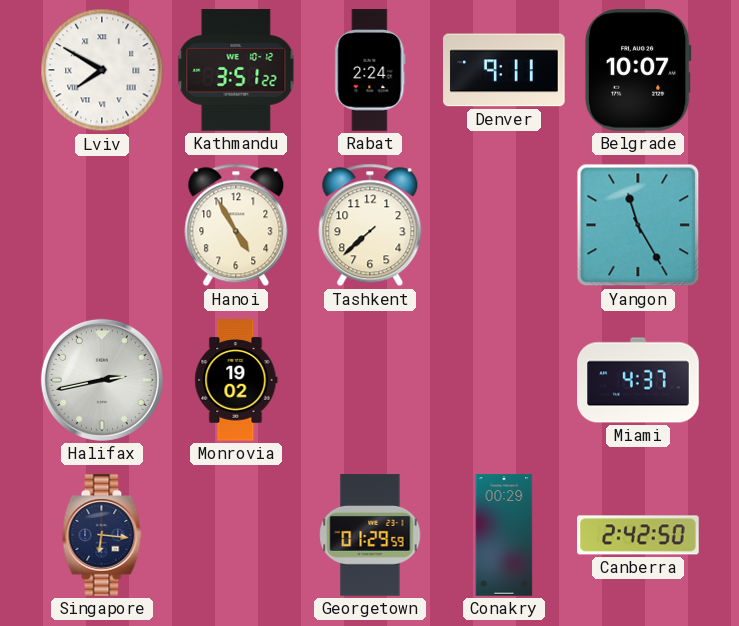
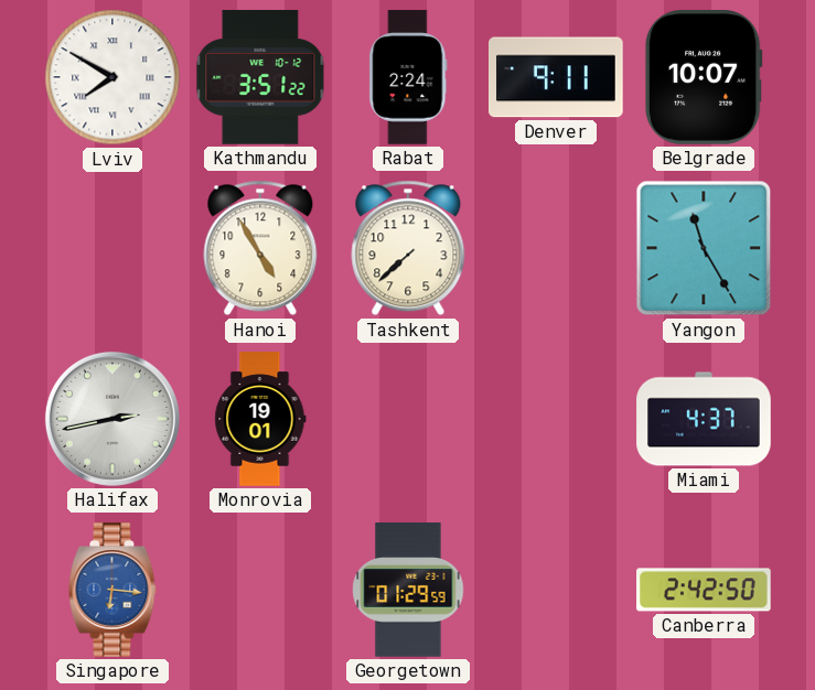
Monrovia: 19:02 -> 19:01
Singapore dial: navy -> blue
Conakry: 00:29 -> none
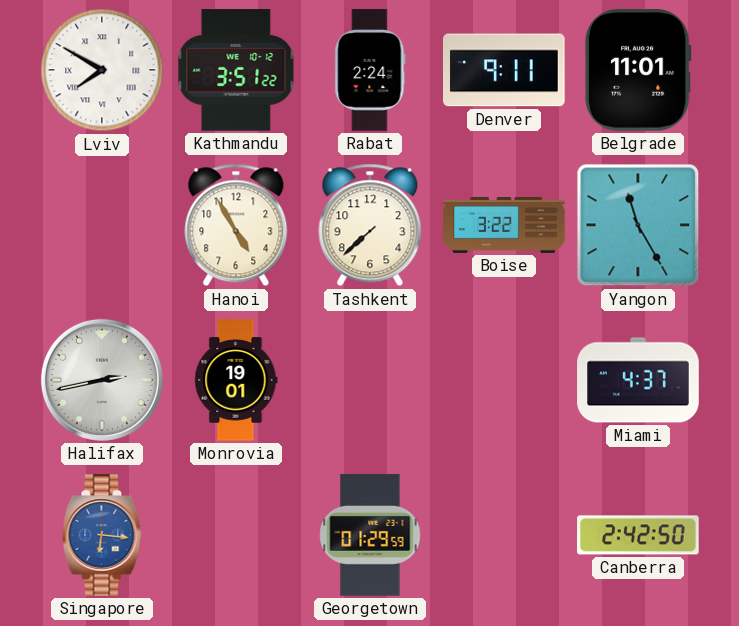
Belgrade: 10:07 -> 11:01
Boise: none -> 3:22
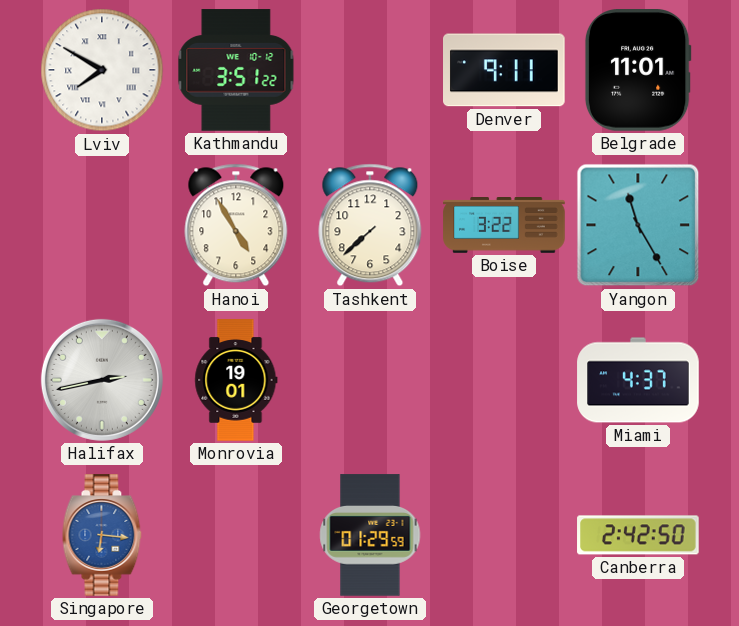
Rabat: 2:24 -> none
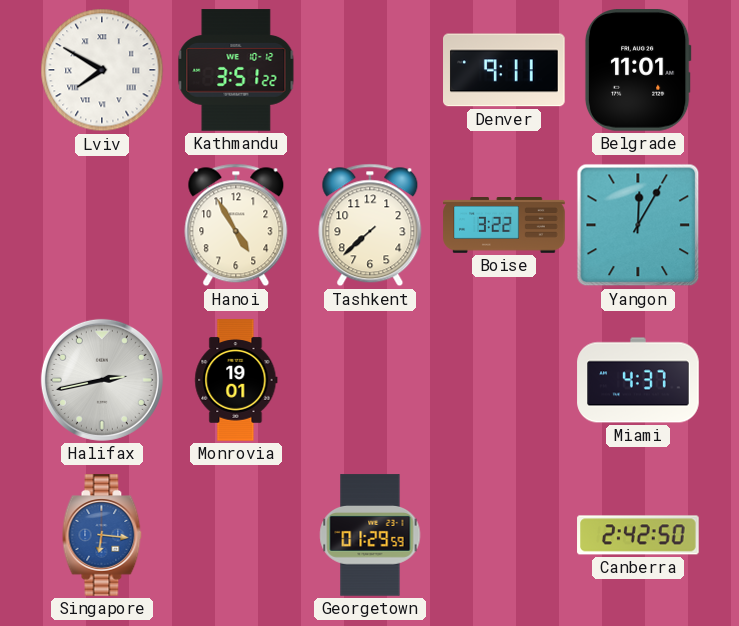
Yangon: 11:25 -> 12:05
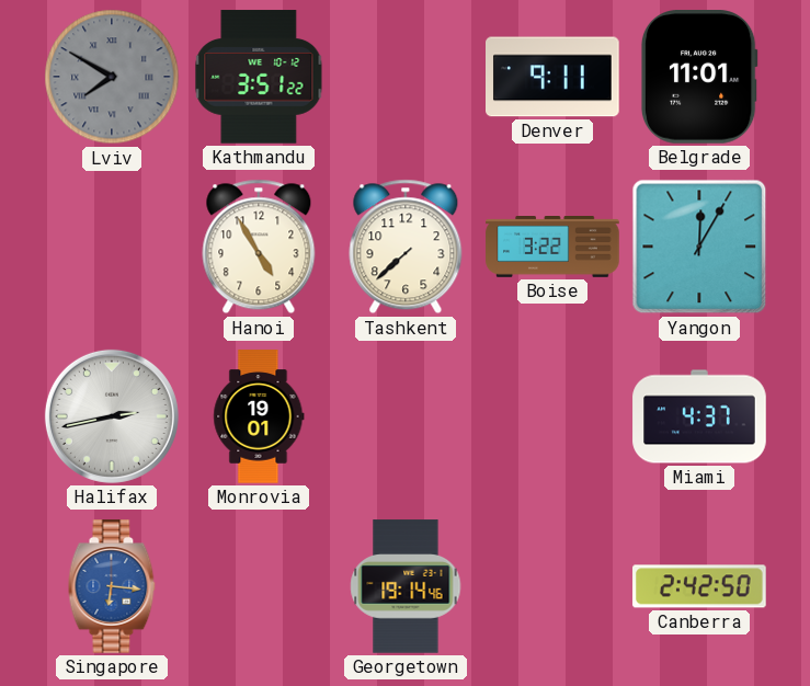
Lviv dial: white -> grey
Georgetown: 01:29 -> 19:14
